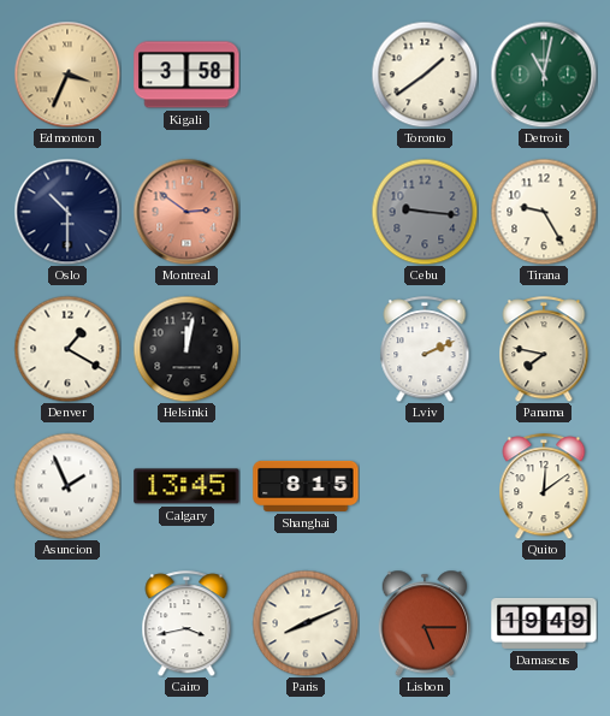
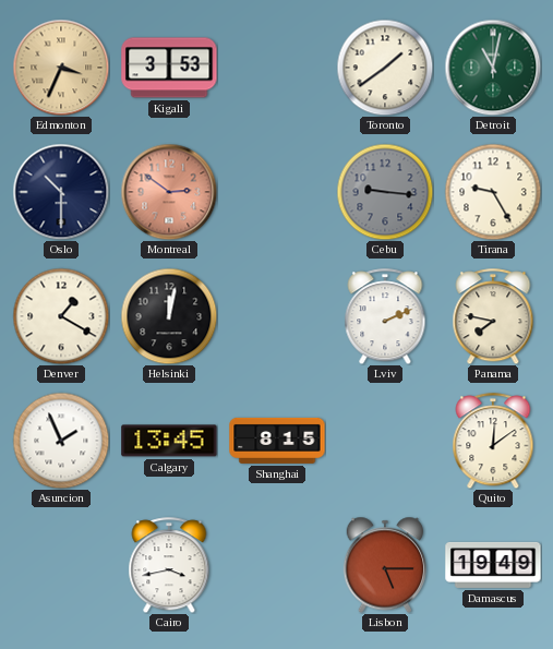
Kigali: 3:58 -> 3:53
Paris: 8:11 -> none
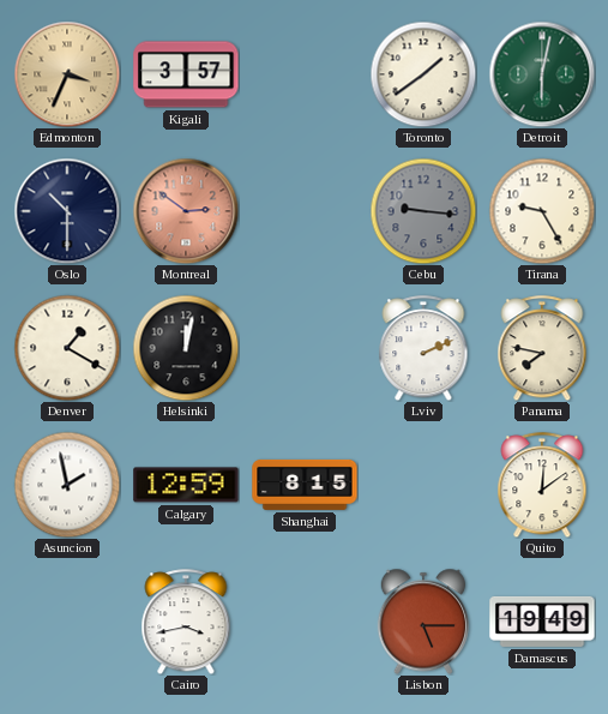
Kigali: 3:53 -> 3:57
Detroit: 11:02 -> 6:02
Asuncion: 1:56 -> 1:58
Calgary: 13:45 -> 12:59
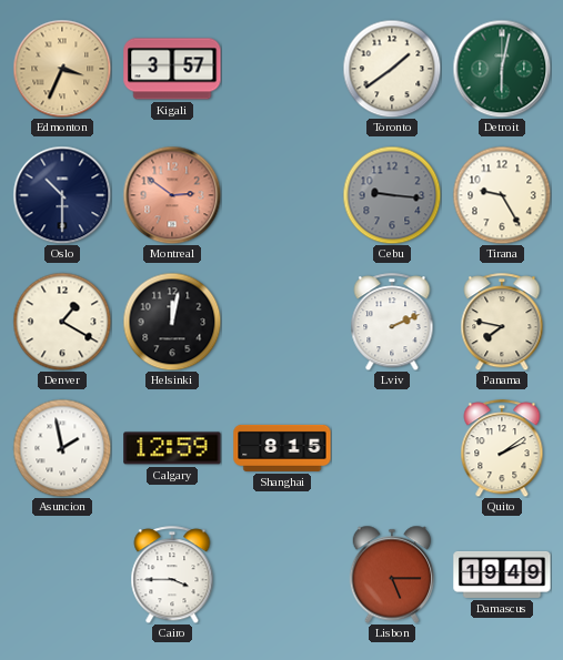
Quito: 12:09 -> 2:09
Cairo: 3:43 -> 3:45
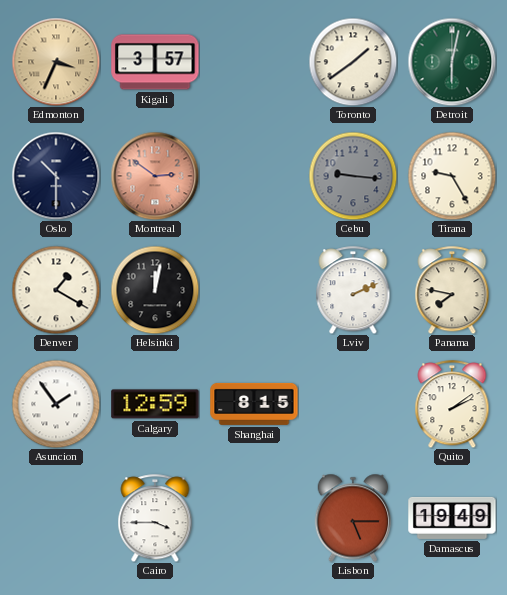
Asuncion: 1:58 -> 1:54
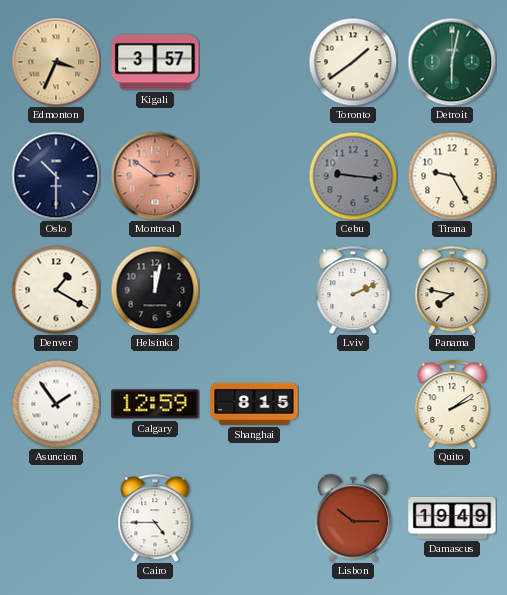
Cairo: 3:45 -> 4:45
Lisbon: 5:15 -> 10:15
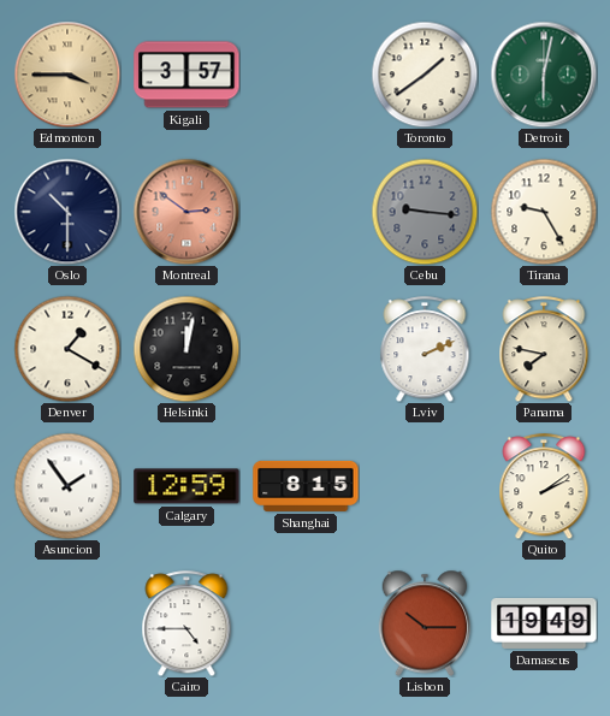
Edmonton: 3:34 -> 3:45
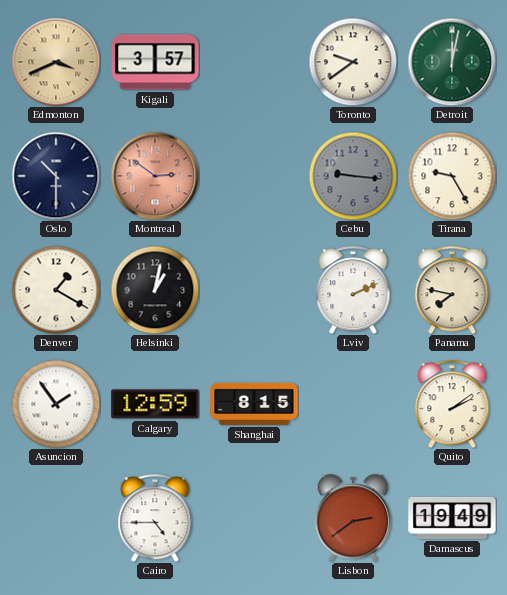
Edmonton: 3:45 -> 3:41
Toronto: 1:39 -> 9:39
Detroit: 6:02 -> 12:02
Helsinki: 12:02 -> 1:02
Lisbon: 10:15 -> 2:39
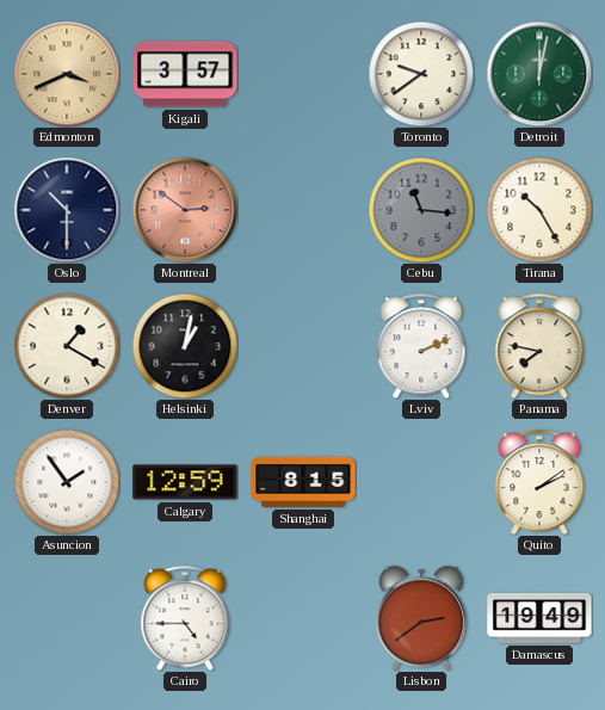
Cebu: 9:16 -> 11:16
Tirana: 9:25 -> 10:25
